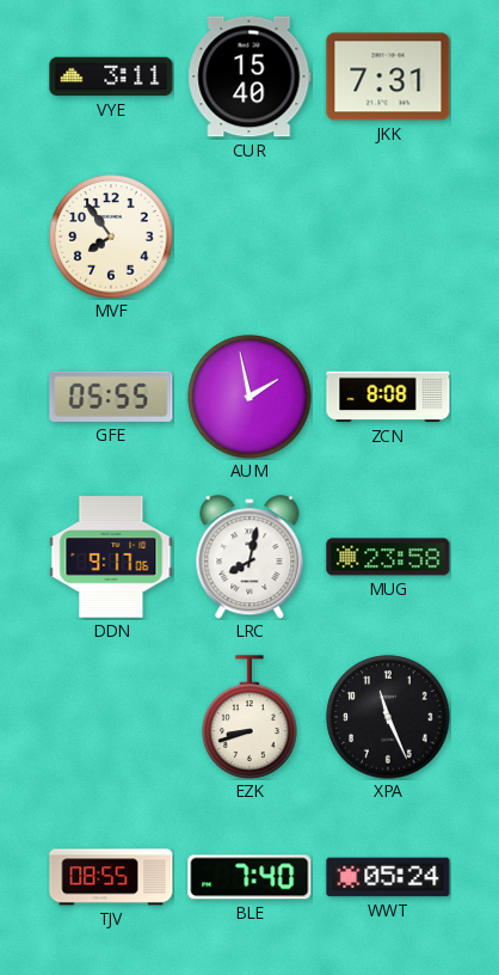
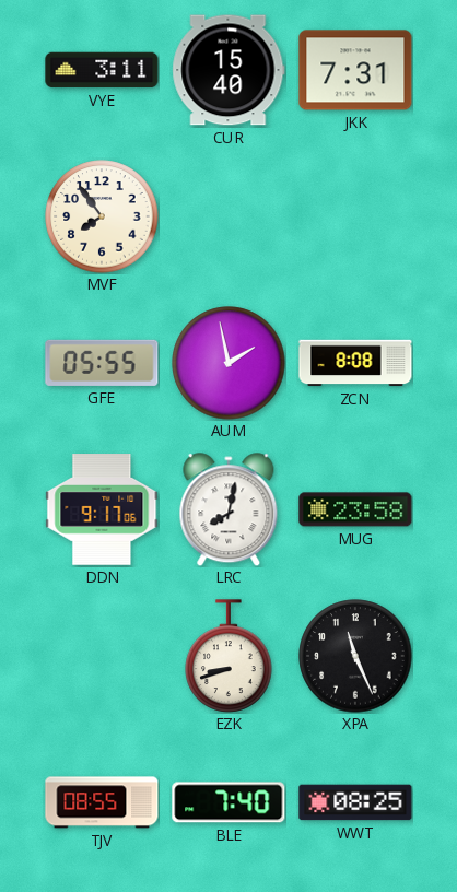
WWT: 05:24 -> 08:25
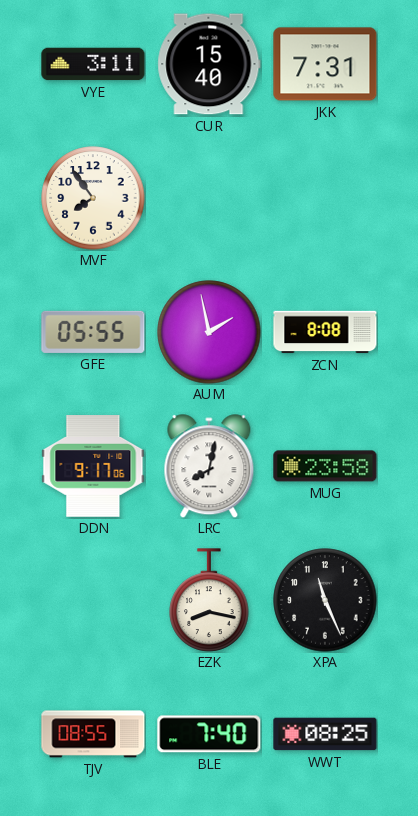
EZK: 8:42 -> 8:17
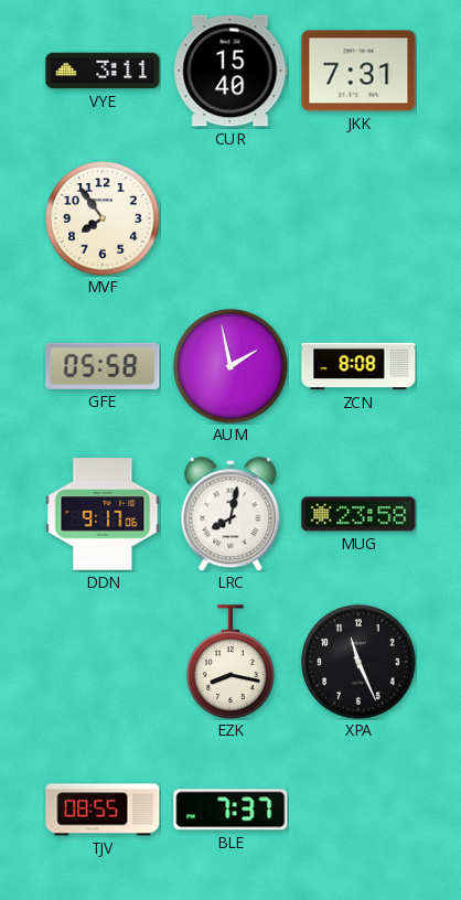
GFE: 05:55 -> 05:58
BLE: 7:40 -> 7:37
WWT: 08:25 -> none
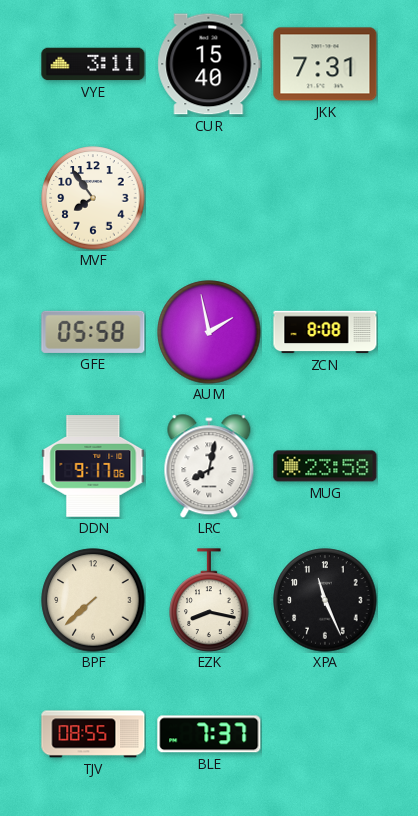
BPF: none -> 7:38
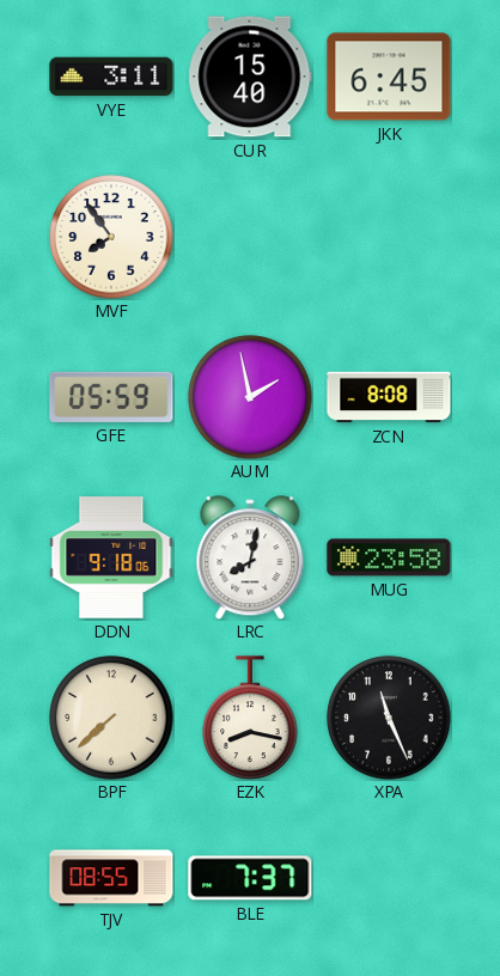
JKK: 7:31 -> 6:45
GFE: 05:58 -> 05:59
DDN: 9:17 -> 9:18
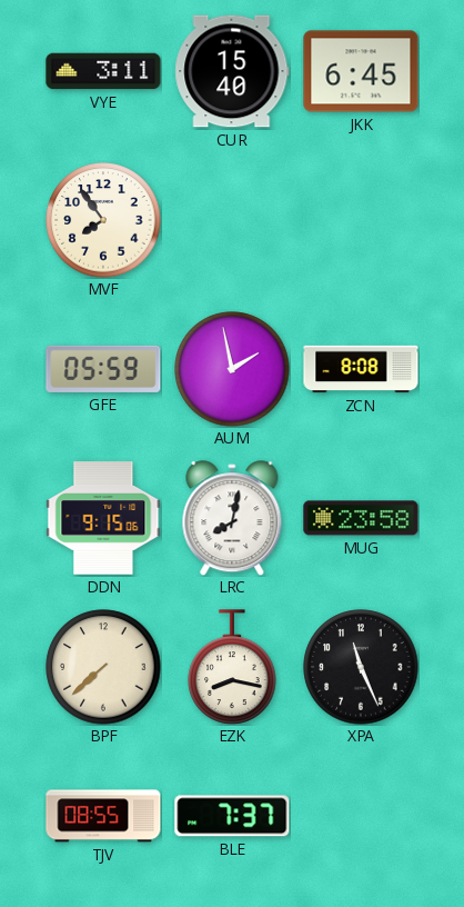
DDN: 9:18 -> 9:15
